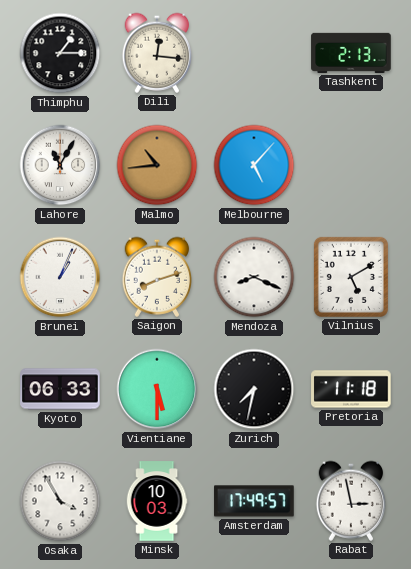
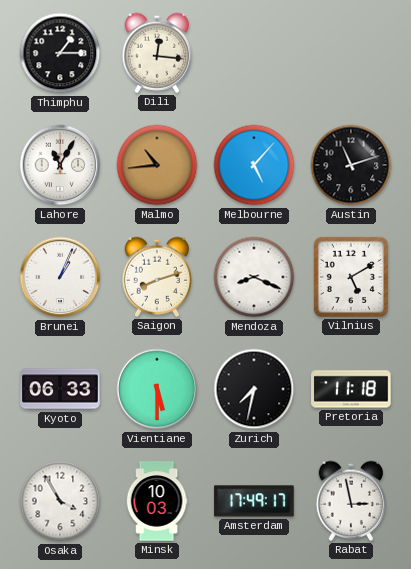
Tashkent: 2:13 -> none
Austin: none -> 11:12
Amsterdam: 17:49:57 -> 17:49:17
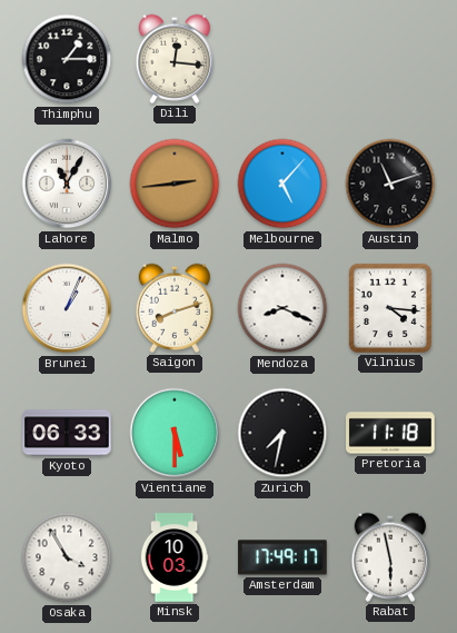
Malmo: 10:44 -> 2:44
Vilnius: 5:10 -> 4:16
Rabat: 2:58 -> 5:58
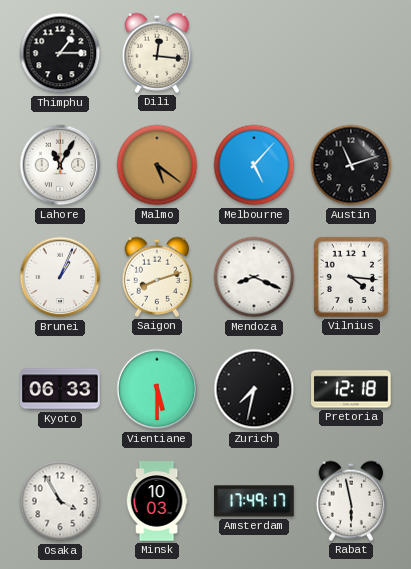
Malmo: 2:44 -> 5:21
Pretoria: 11:18 -> 12:18
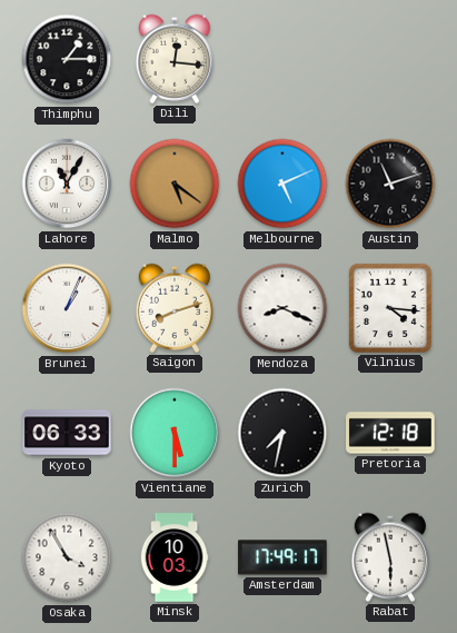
Melbourne: 5:07 -> 5:11
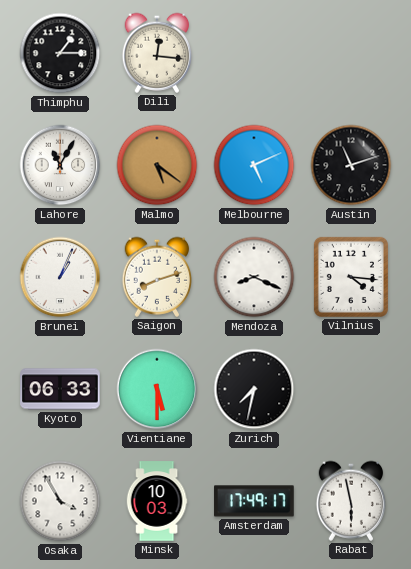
Pretoria: 12:18 -> none
